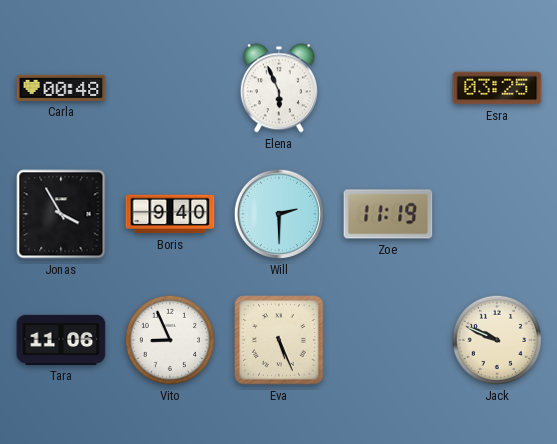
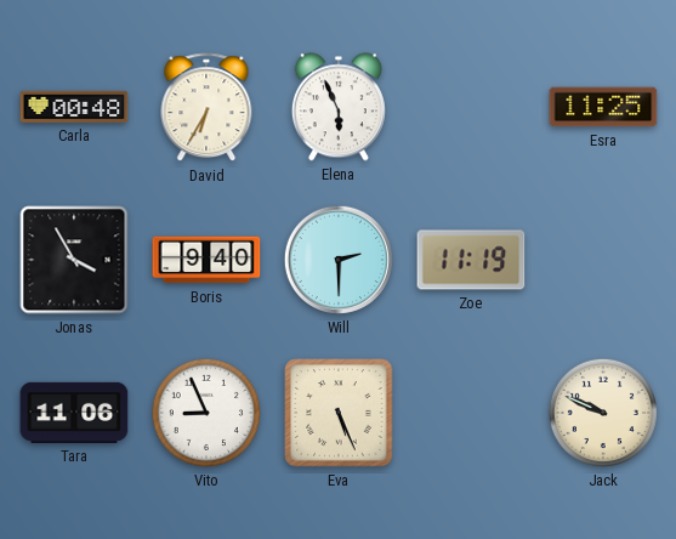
David: none -> 6:35
Esra: 03:25 -> 11:25
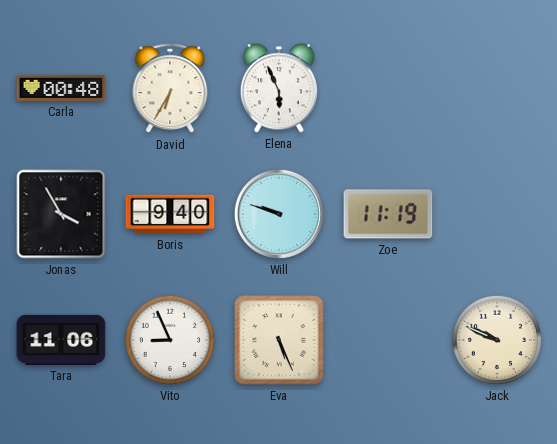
Esra: 11:25 -> none
Will: 2:30 -> 9:48
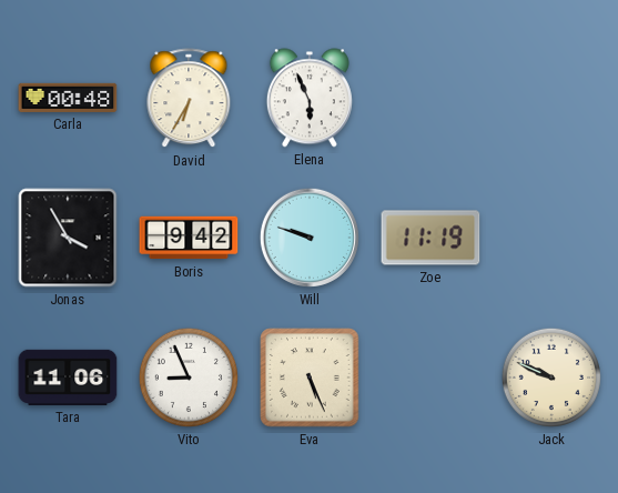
Boris: 9:40 -> 9:42
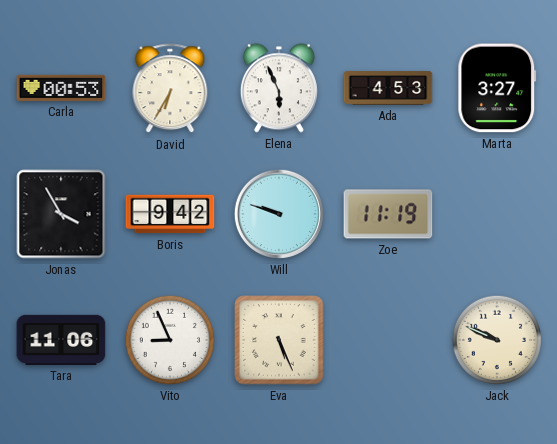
Carla: 00:48 -> 00:53
Ada: none -> 4:53
Marta: none -> 3:27
